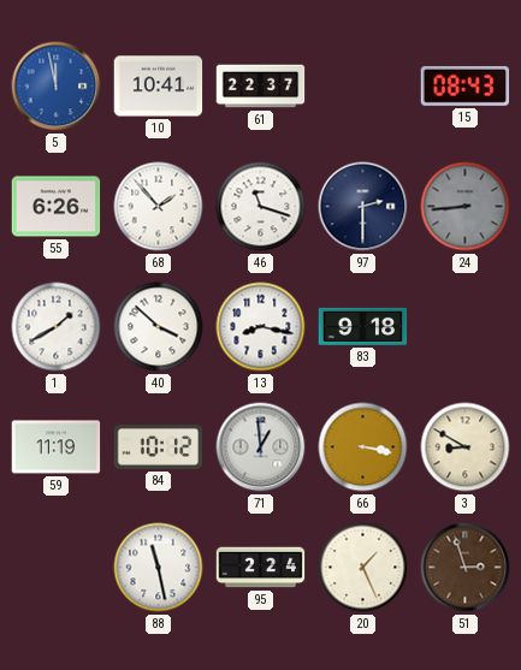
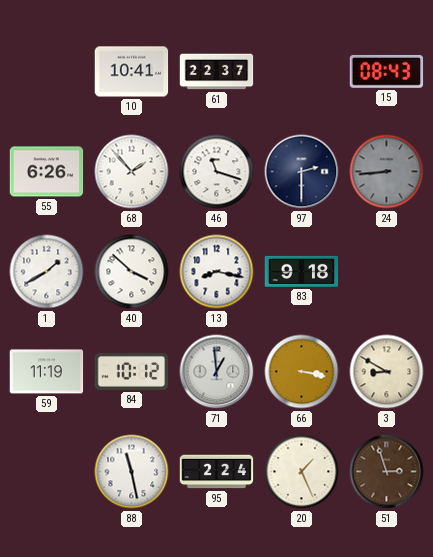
5: 11:58 -> none
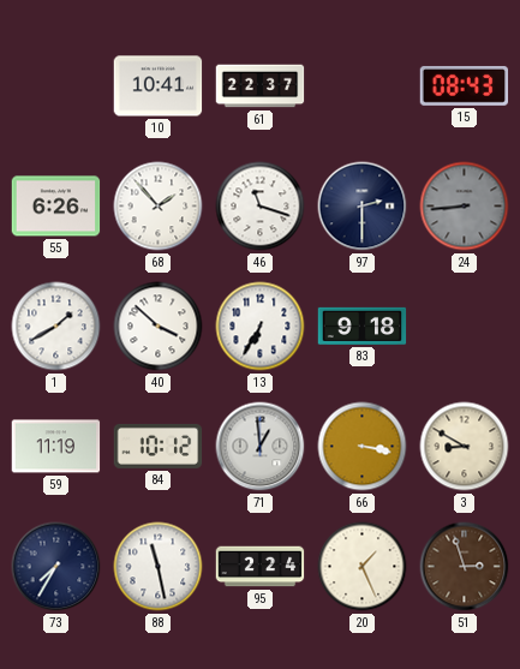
13: 8:17 -> 6:35
73: none -> 7:35
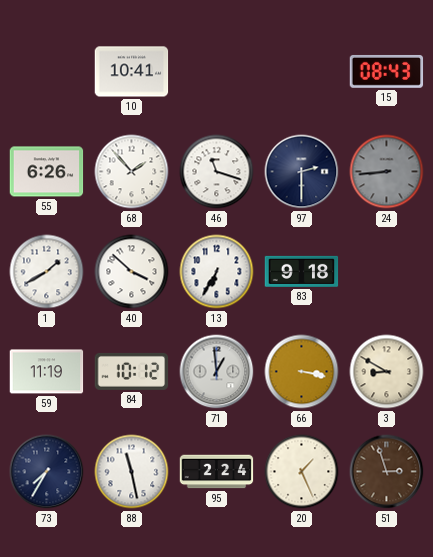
61: 22:37 -> none
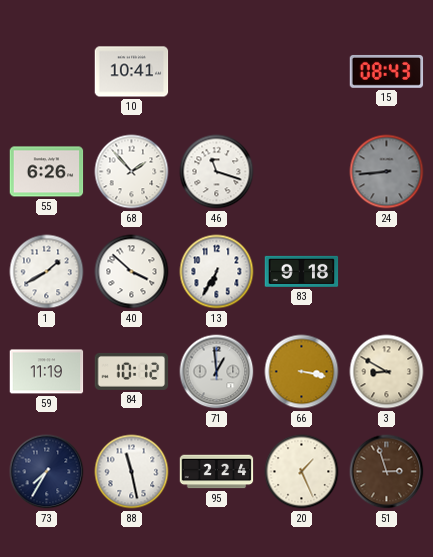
97: 2:30 -> none
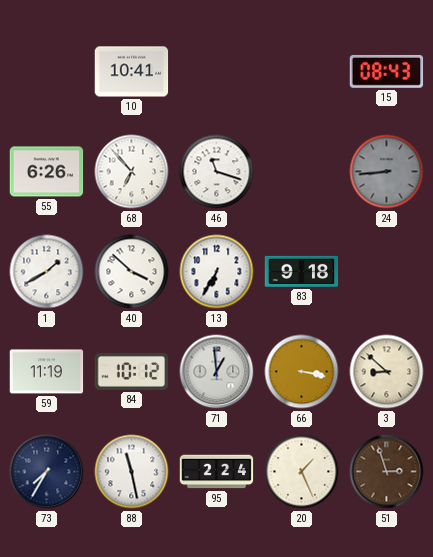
68: 1:53 -> 6:53
3: 8:50 -> 8:52
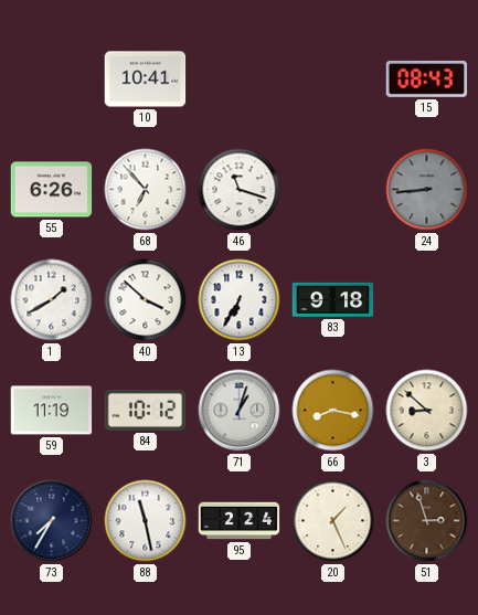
71: 12:59 -> 1:03
66: 3:17 -> 8:17
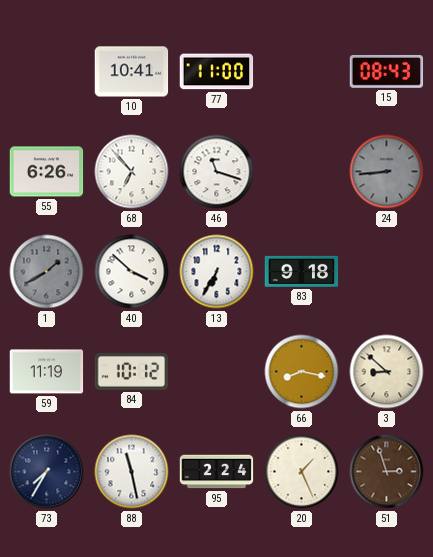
77: none -> 11:00
1 dial: white -> grey
71: 1:03 -> none
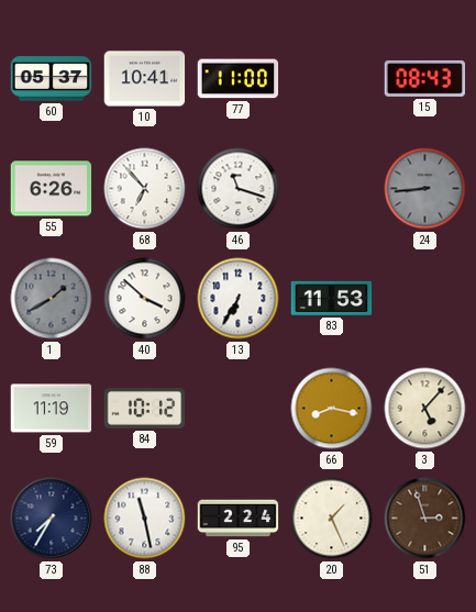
60: none -> 05:37
83: 9:18 -> 11:53
3: 8:52 -> 5:07
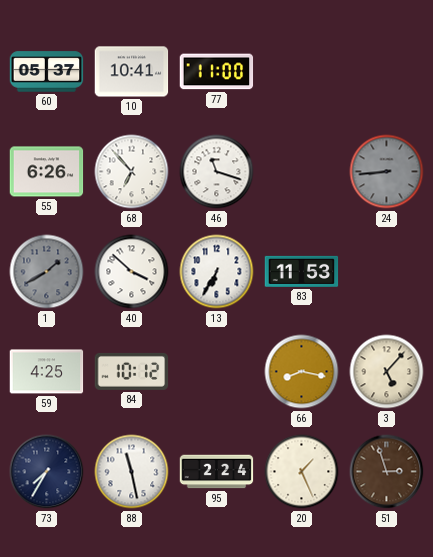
15: 08:43 -> none
59: 11:19 -> 4:25
